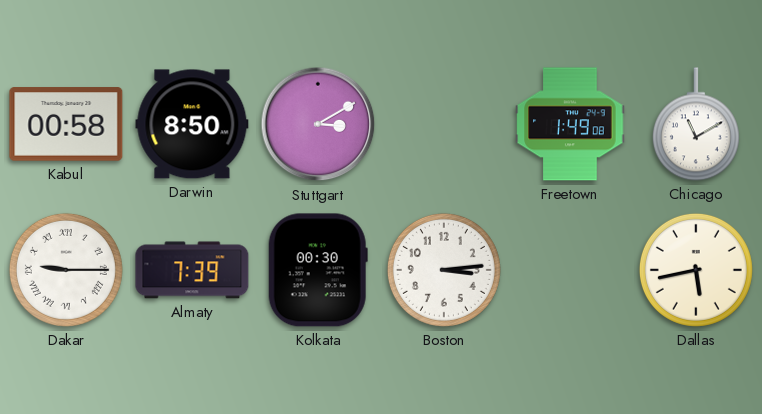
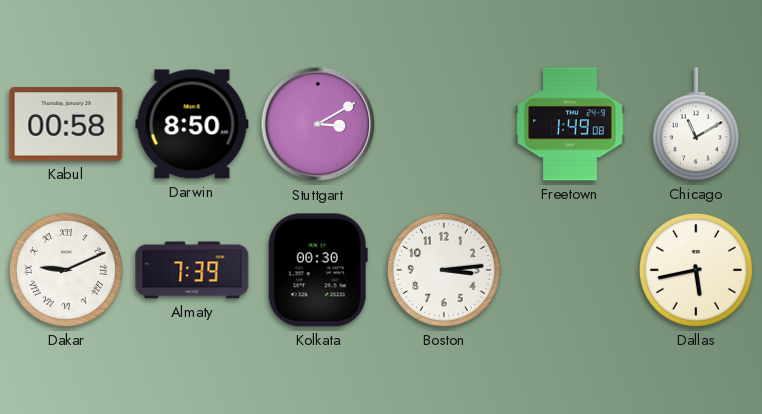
Dakar: 9:15 -> 9:11
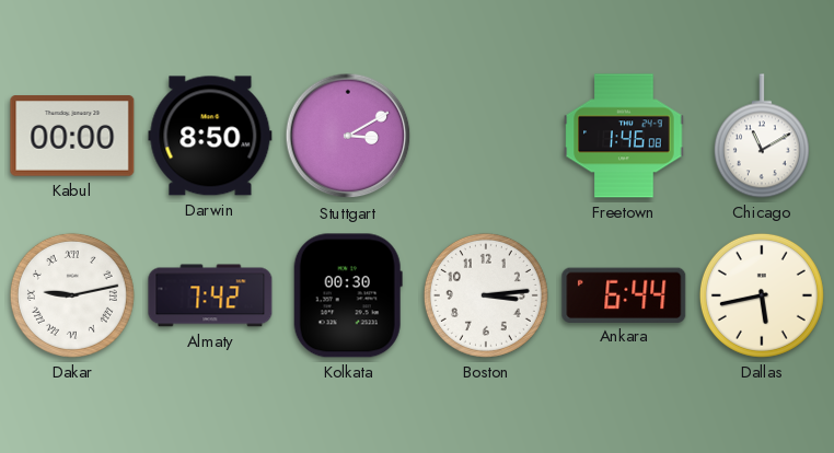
Kabul: 00:58 -> 00:00
Freetown: 1:49 -> 1:46
Dakar: 9:11 -> 9:13
Almaty: 7:39 -> 7:42
Ankara: none -> 6:44
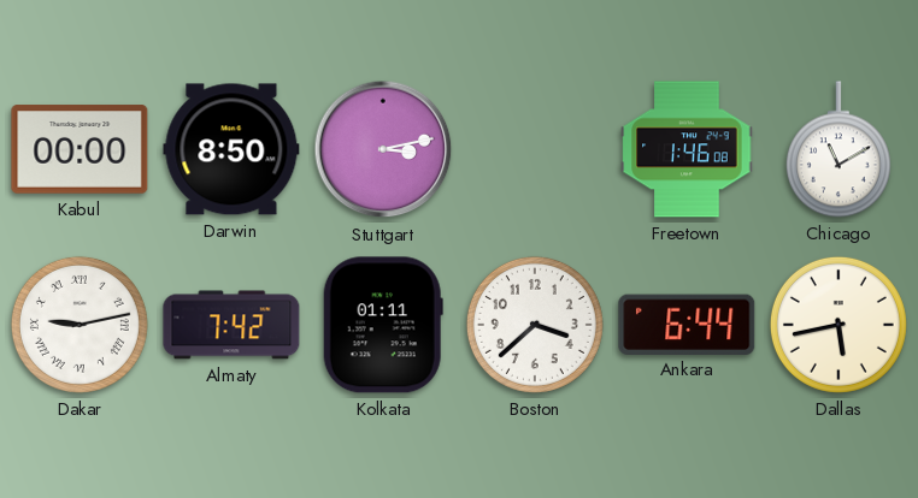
Stuttgart: 3:10 -> 3:13
Kolkata: 00:30 -> 01:11
Boston: 3:14 -> 3:38
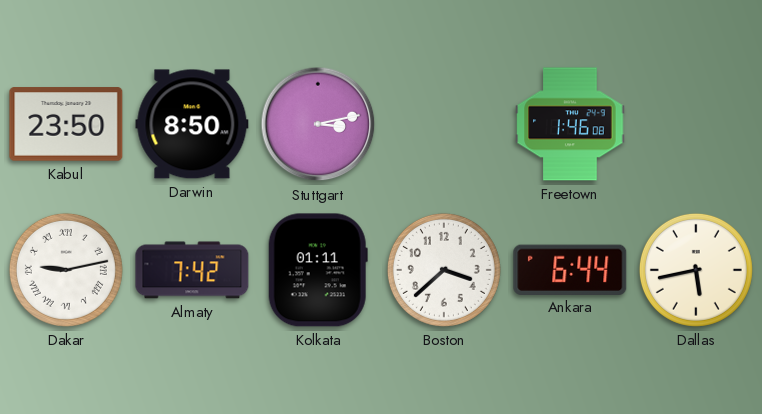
Kabul: 00:00 -> 23:50
Chicago: 11:10 -> none
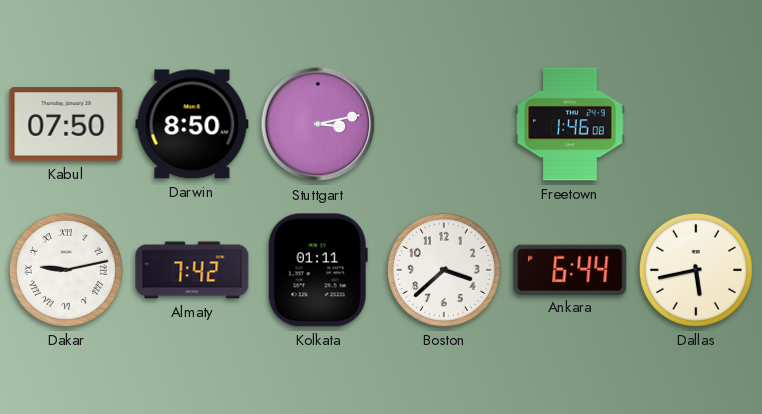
Kabul: 23:50 -> 07:50
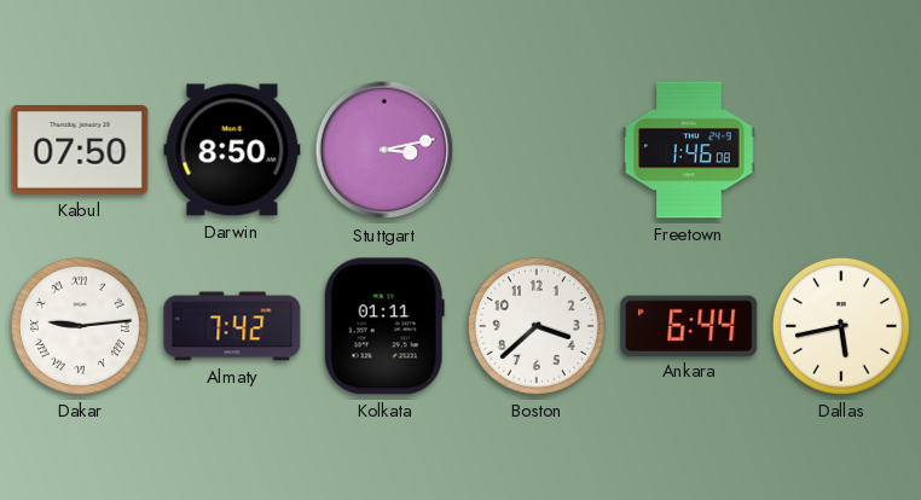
Dakar: 9:13 -> 9:14
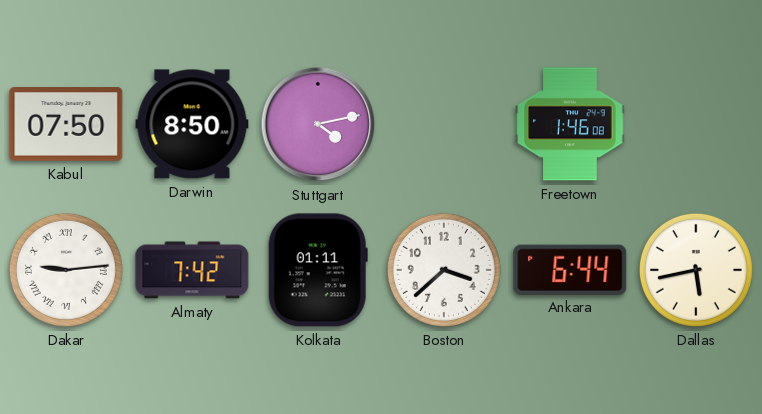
Stuttgart: 3:13 -> 4:13
